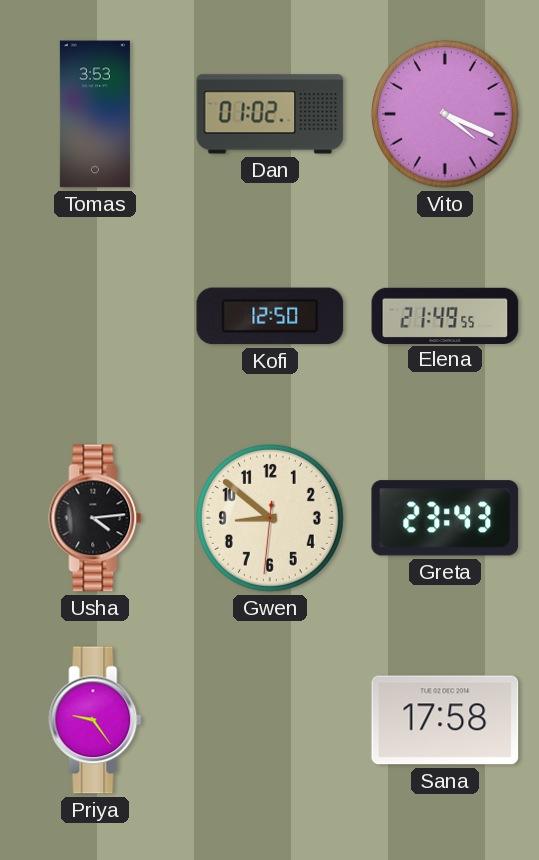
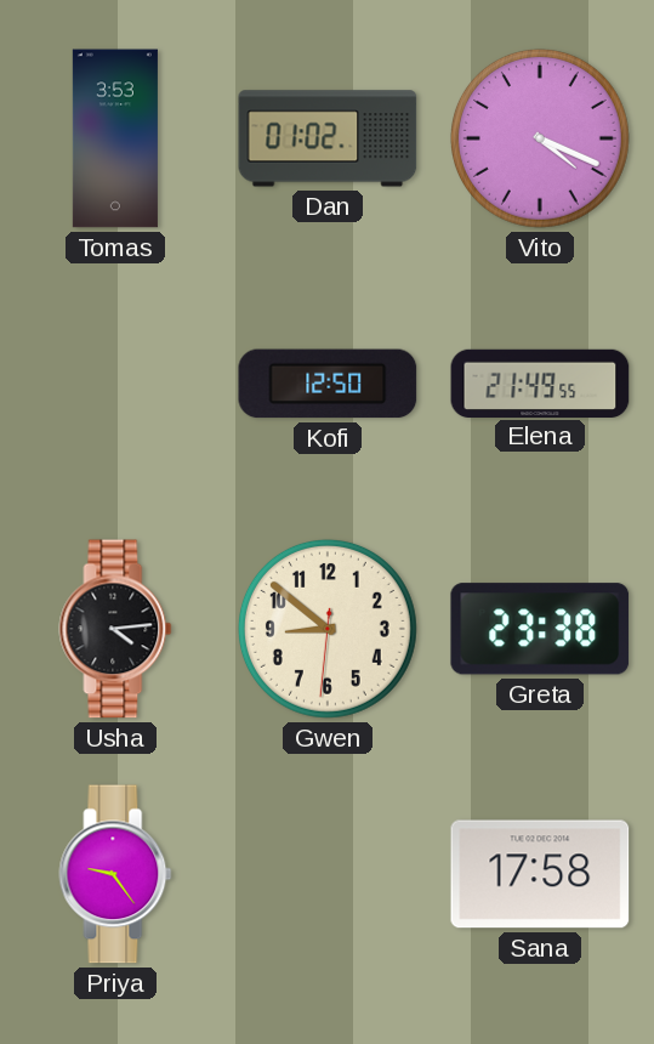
Greta: 23:43 -> 23:38
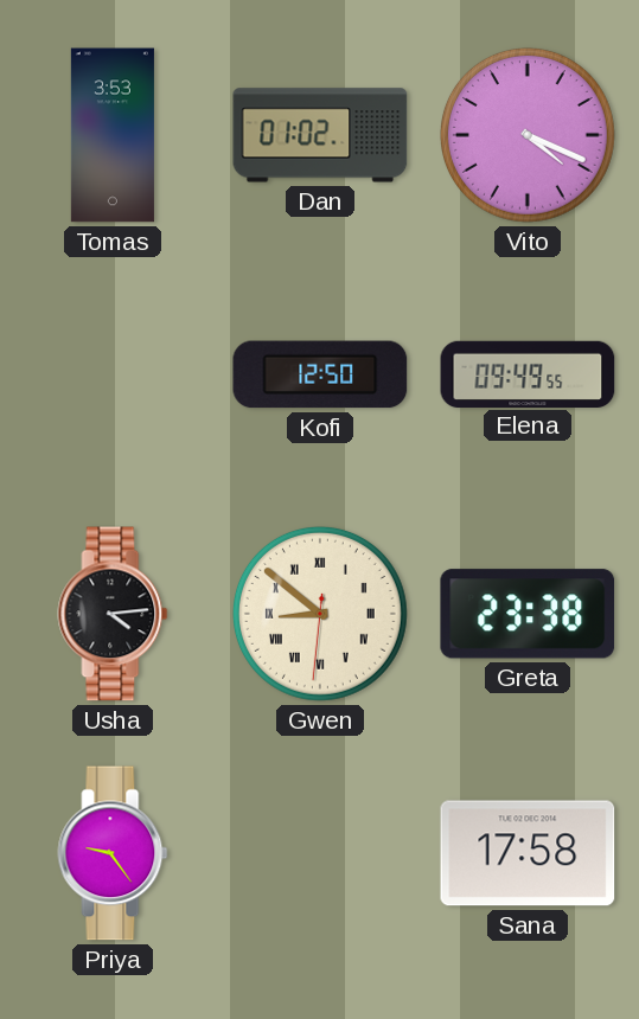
Elena: 21:49 -> 09:49
Gwen numerals: Arabic -> Roman
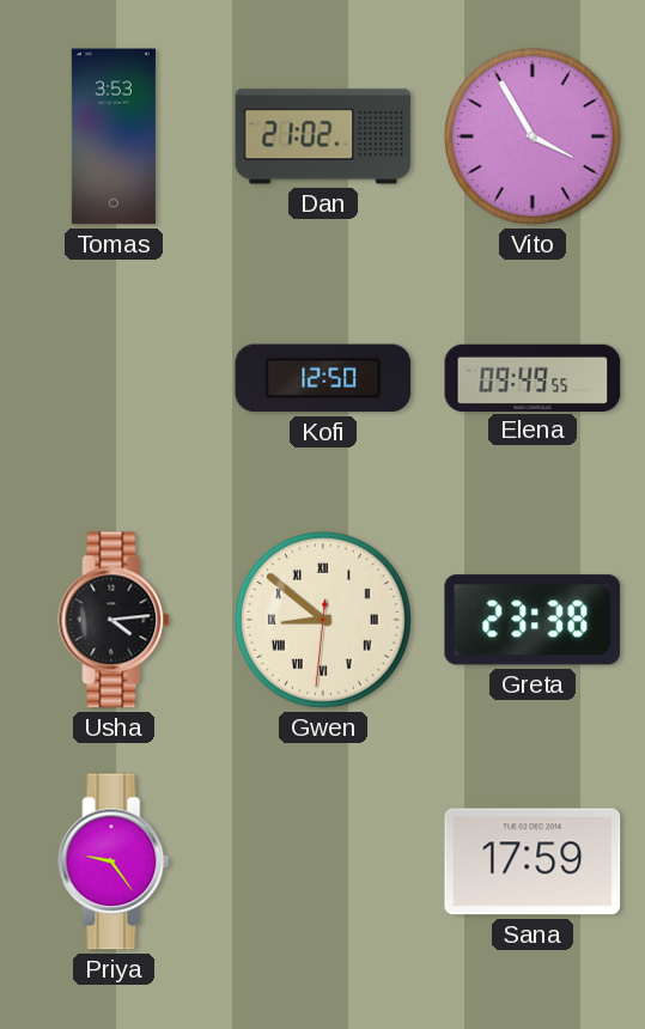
Dan: 01:02 -> 21:02
Vito: 4:19 -> 3:55
Sana: 17:58 -> 17:59
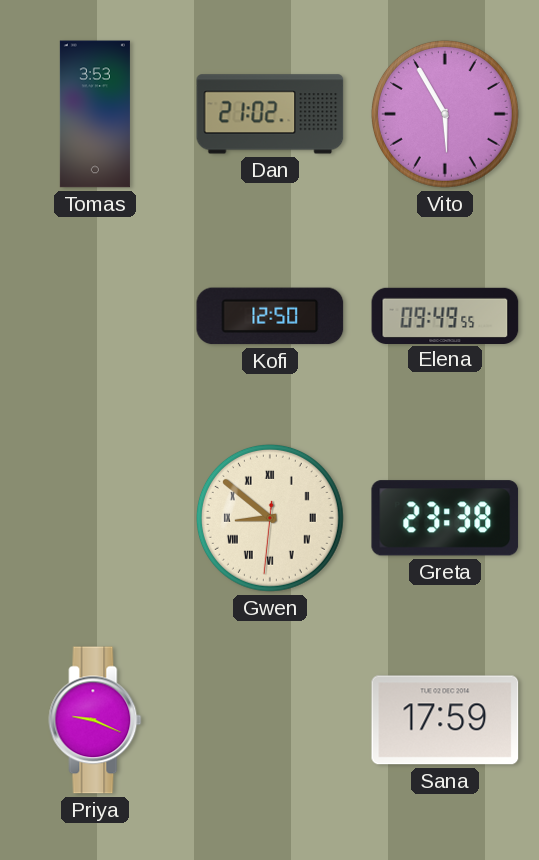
Vito: 3:55 -> 5:55
Usha: 4:14 -> none
Priya: 9:24 -> 9:19
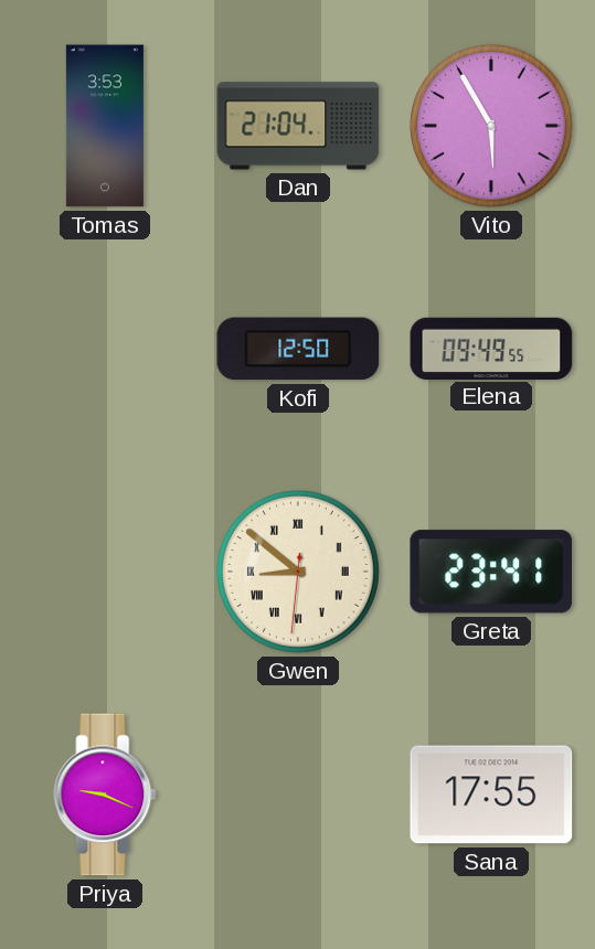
Dan: 21:02 -> 21:04
Greta: 23:38 -> 23:41
Sana: 17:59 -> 17:55
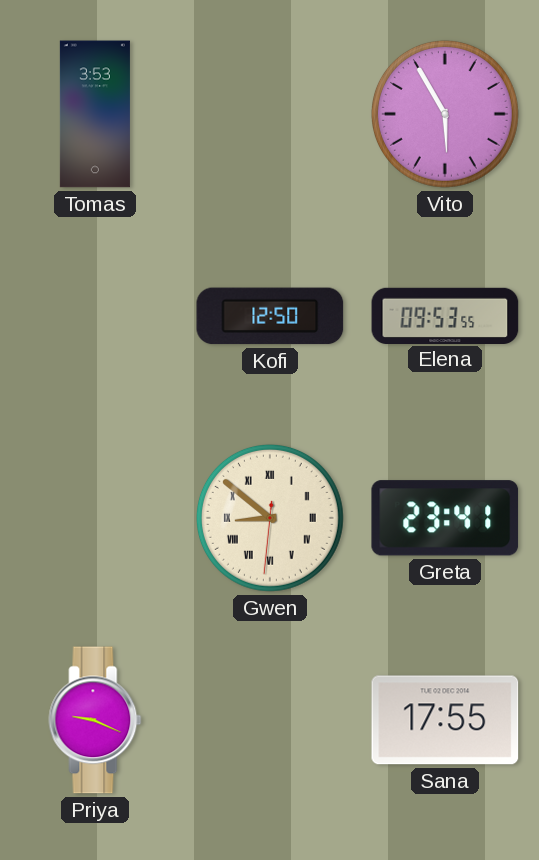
Dan: 21:04 -> none
Elena: 09:49 -> 09:53
